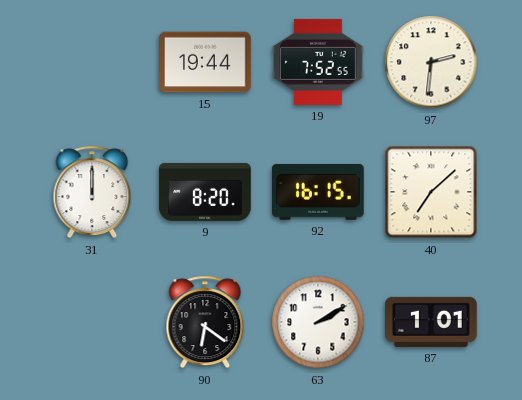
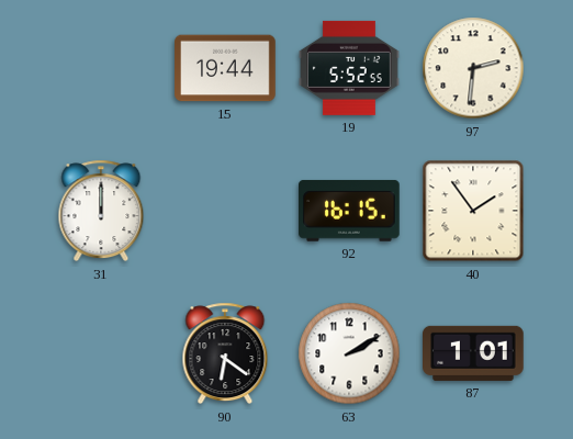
19: 7:52 -> 5:52
9: 8:20 -> none
40: 7:08 -> 1:54
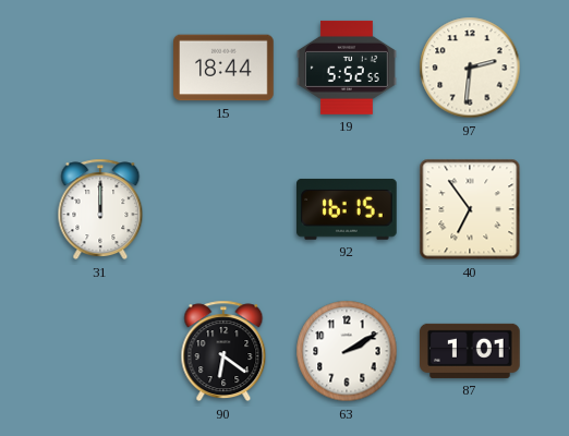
15: 19:44 -> 18:44
40: 1:54 -> 6:54
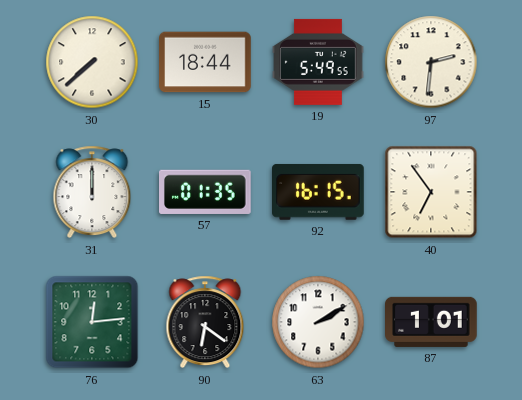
30: none -> 7:38
19: 5:52 -> 5:49
57: none -> 01:35
76: none -> 12:14
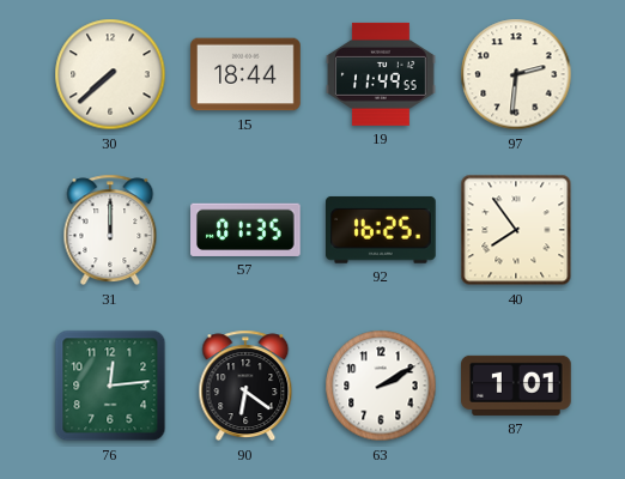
19: 5:49 -> 11:49
92: 16:15 -> 16:25
40: 6:54 -> 7:54
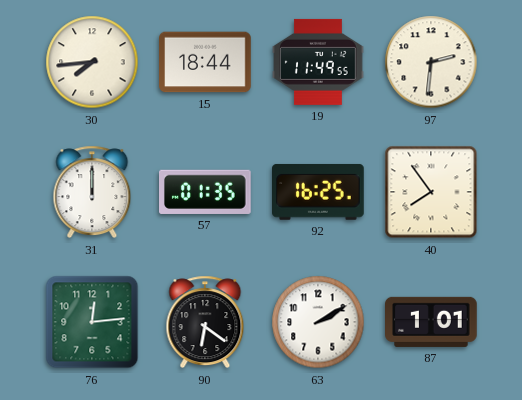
30: 7:38 -> 7:44
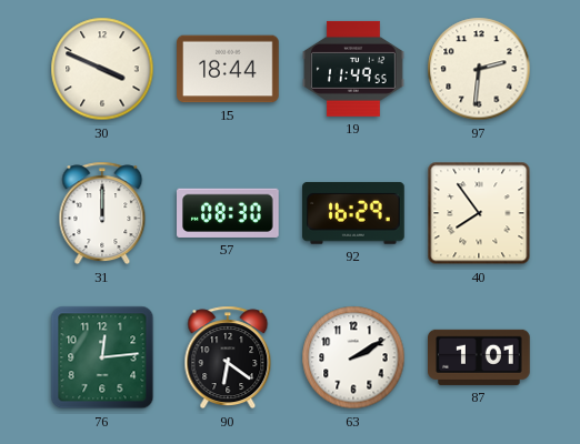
30: 7:44 -> 3:49
57: 01:35 -> 08:30
92: 16:25 -> 16:29
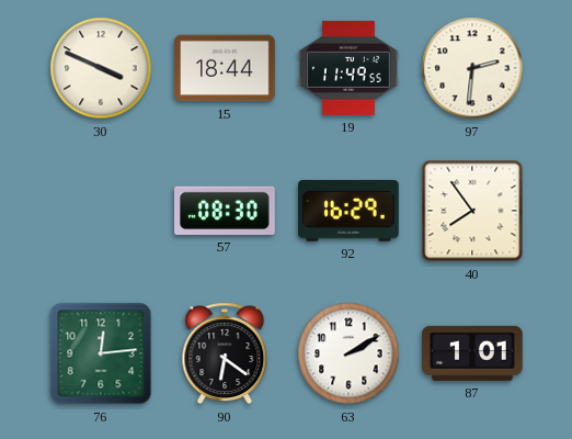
31: 12:00 -> none
